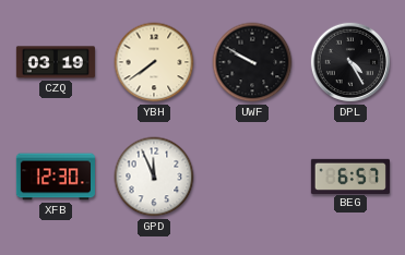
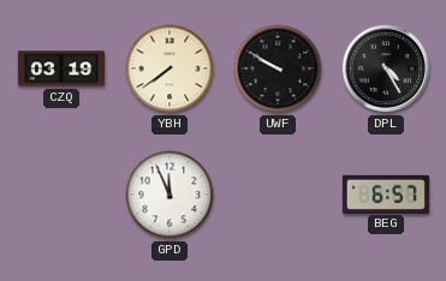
XFB: 12:30 -> none
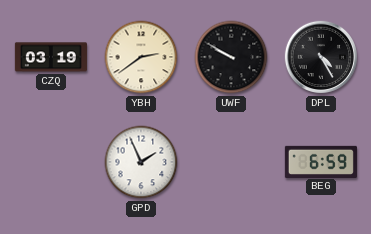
YBH: 7:39 -> 2:39
GPD: 11:56 -> 1:56
BEG: 6:57 -> 6:59
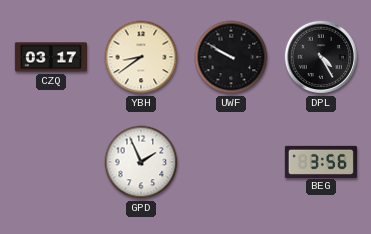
CZQ: 03:19 -> 03:17
YBH: 2:39 -> 8:39
BEG: 6:59 -> 3:56
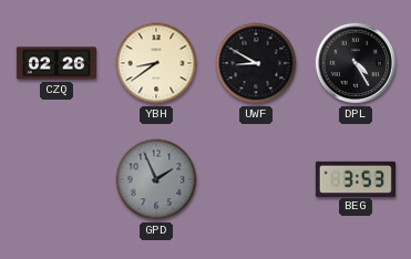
CZQ: 03:17 -> 02:26
UWF: 9:50 -> 8:50
GPD dial: white -> grey
BEG: 3:56 -> 3:53
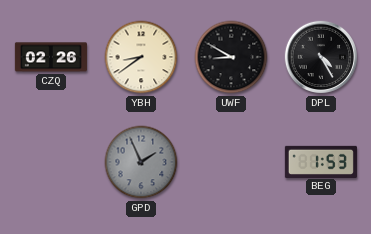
BEG: 3:53 -> 1:53
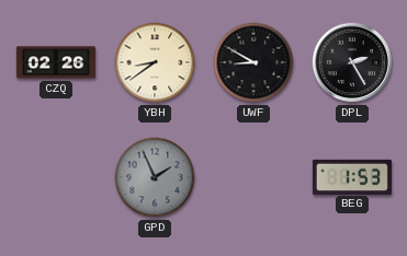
DPL: 4:25 -> 2:25
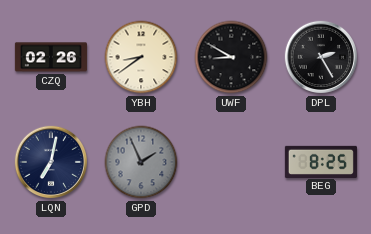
LQN: none -> 7:02
BEG: 1:53 -> 8:25
